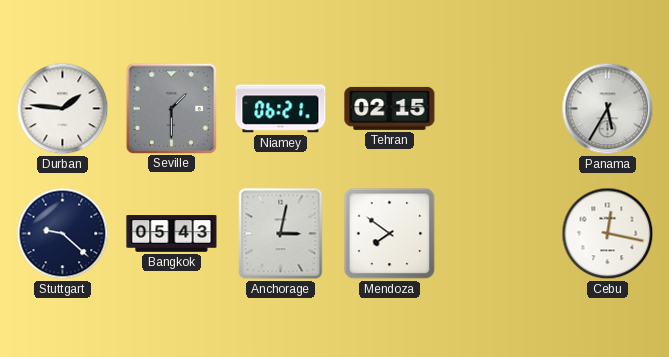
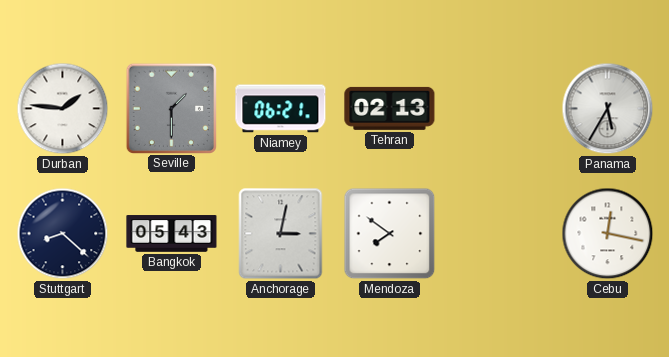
Tehran: 02:15 -> 02:13
Stuttgart: 9:22 -> 8:22
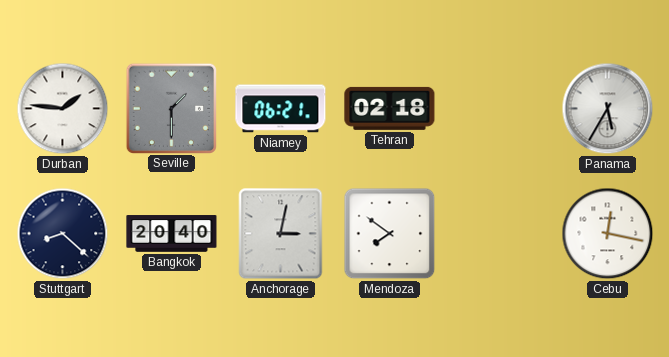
Tehran: 02:13 -> 02:18
Bangkok: 05:43 -> 20:40
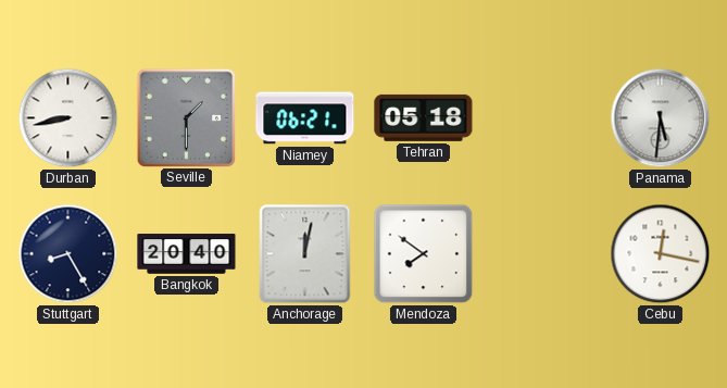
Durban: 1:46 -> 8:43
Tehran: 02:18 -> 05:18
Panama: 5:35 -> 5:31
Stuttgart: 8:22 -> 8:25
Anchorage: 3:02 -> 12:02
